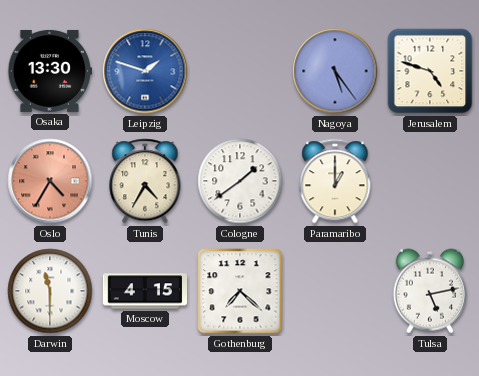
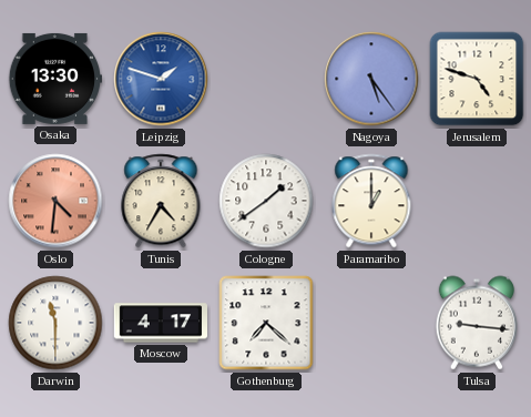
Oslo: 4:35 -> 4:31
Moscow: 4:15 -> 4:17
Tulsa: 5:13 -> 9:16
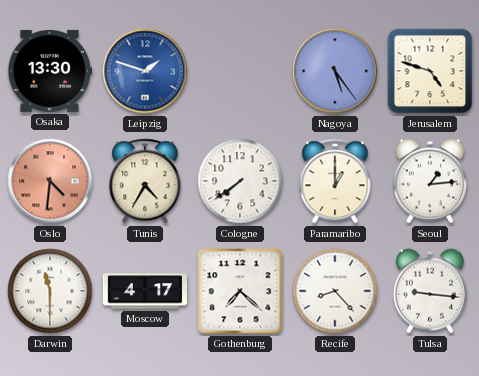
Cologne: 1:39 -> 7:39
Seoul: none -> 1:14
Recife: none -> 8:23
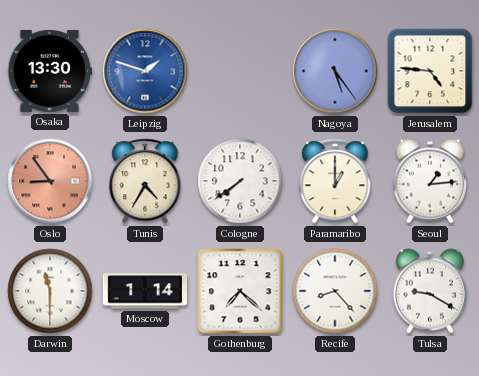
Jerusalem: 4:48 -> 4:46
Oslo: 4:31 -> 8:54
Moscow: 4:17 -> 1:14
Tulsa: 9:16 -> 9:20
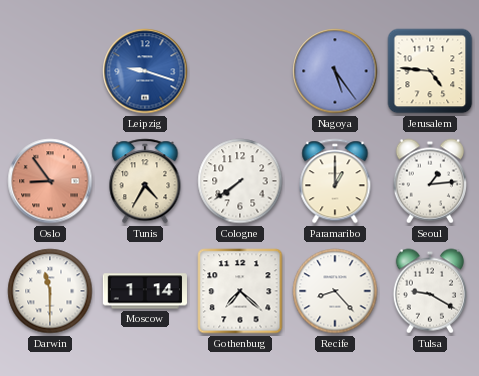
Osaka: 13:30 -> none
Leipzig: 1:48 -> 9:18
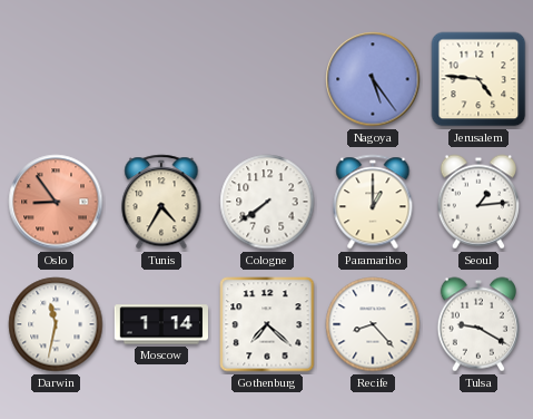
Leipzig: 9:18 -> none
Darwin: 11:30 -> 11:32
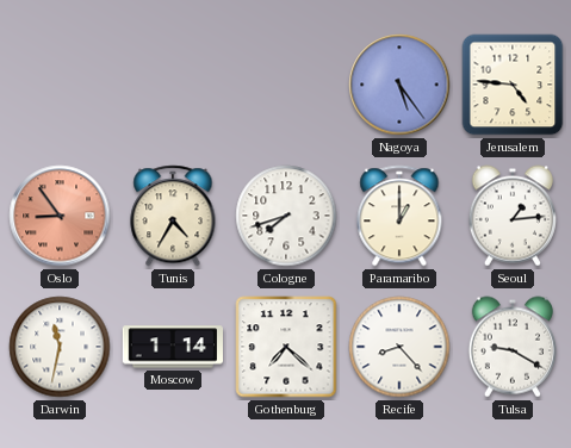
Cologne: 7:39 -> 7:42
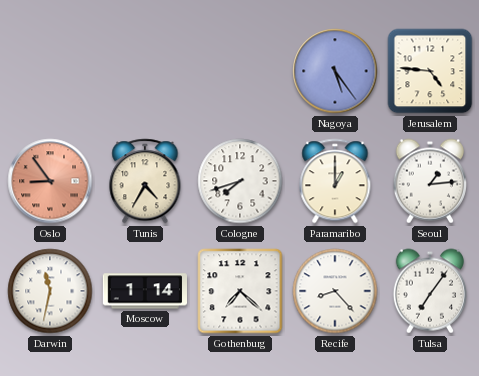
Tulsa: 9:20 -> 7:06
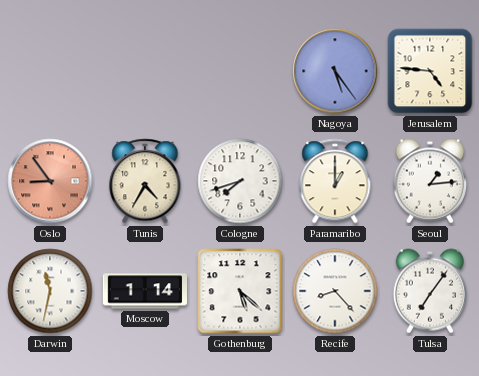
Gothenburg: 7:22 -> 5:22
